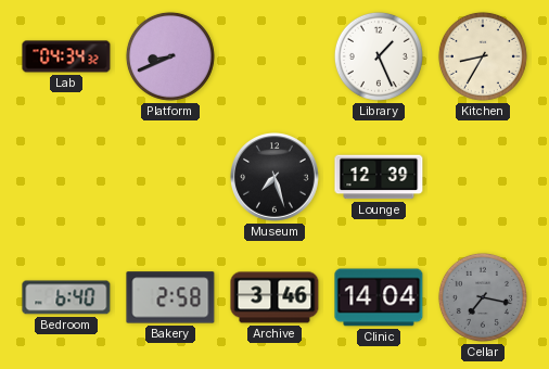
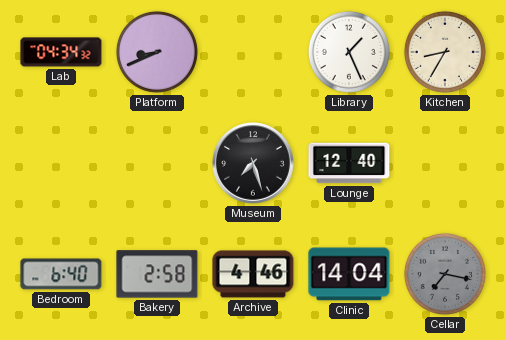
Lounge: 12:39 -> 12:40
Archive: 3:46 -> 4:46
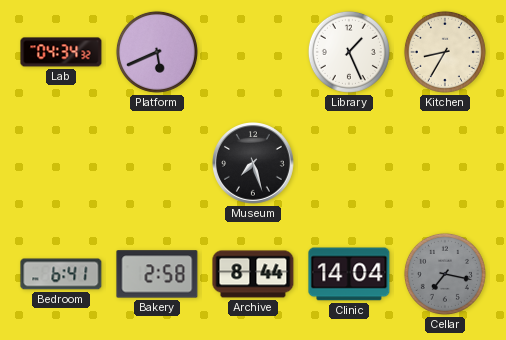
Platform: 8:41 -> 5:41
Lounge: 12:40 -> none
Bedroom: 6:40 -> 6:41
Archive: 4:46 -> 8:44
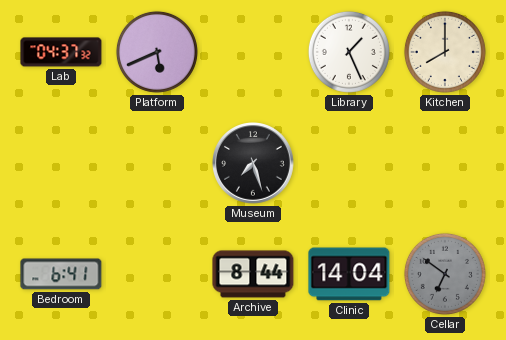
Lab: 04:34 -> 04:37
Kitchen: 8:35 -> 8:00
Bakery: 2:58 -> none
Cellar: 7:17 -> 6:51
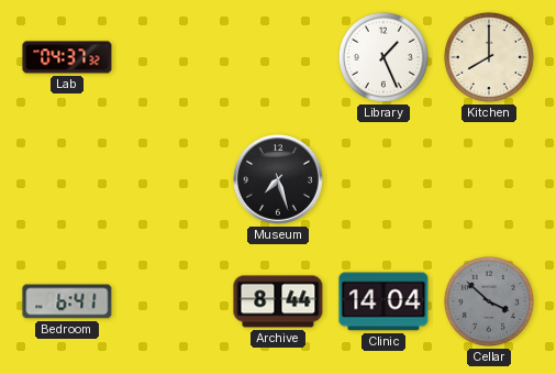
Platform: 5:41 -> none
Cellar: 6:51 -> 3:52
